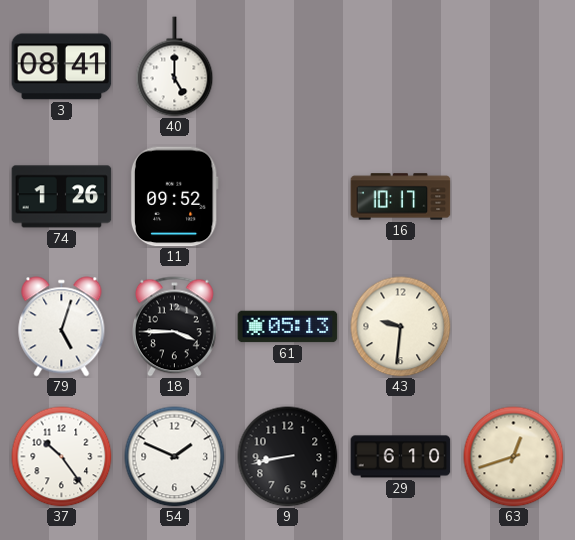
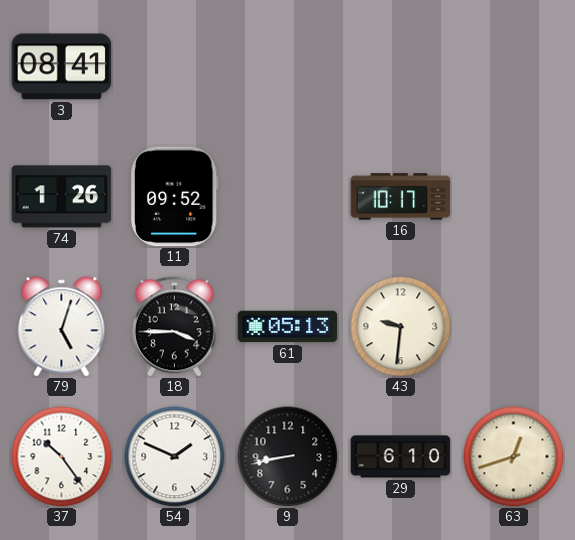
40: 5:00 -> none
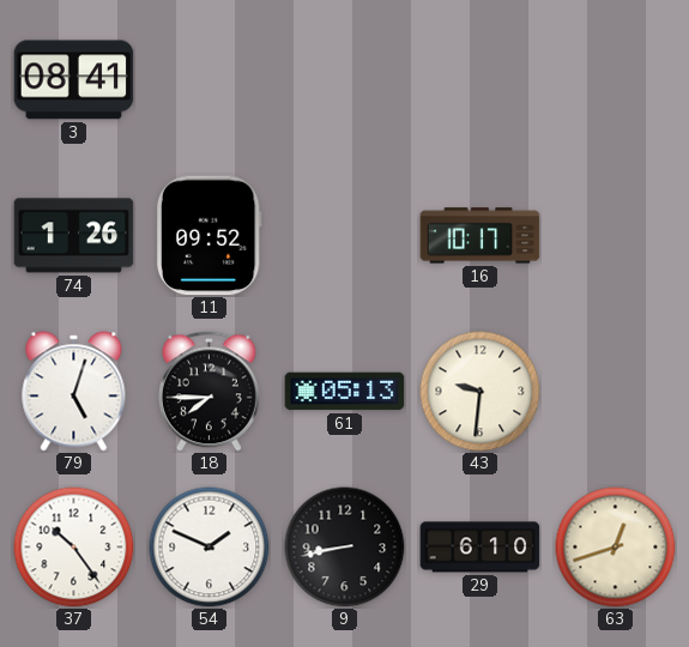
18: 3:45 -> 7:45
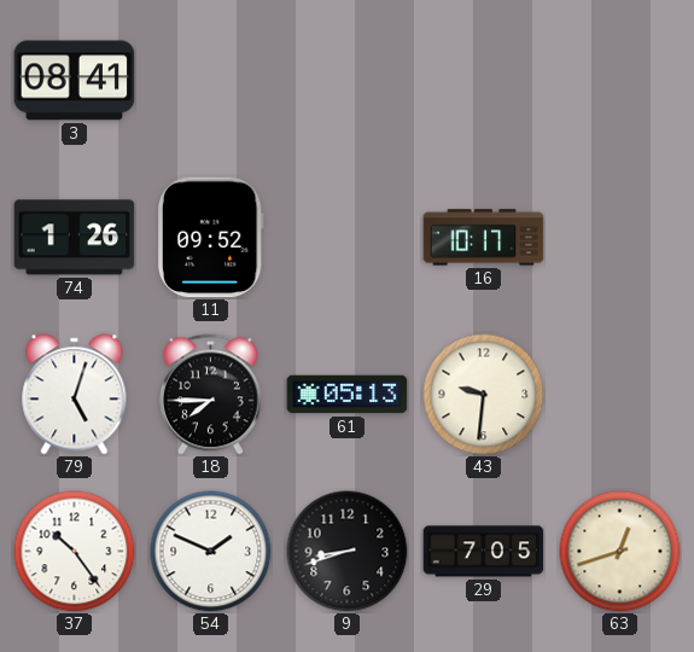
9: 8:43 -> 8:42
29: 6:10 -> 7:05
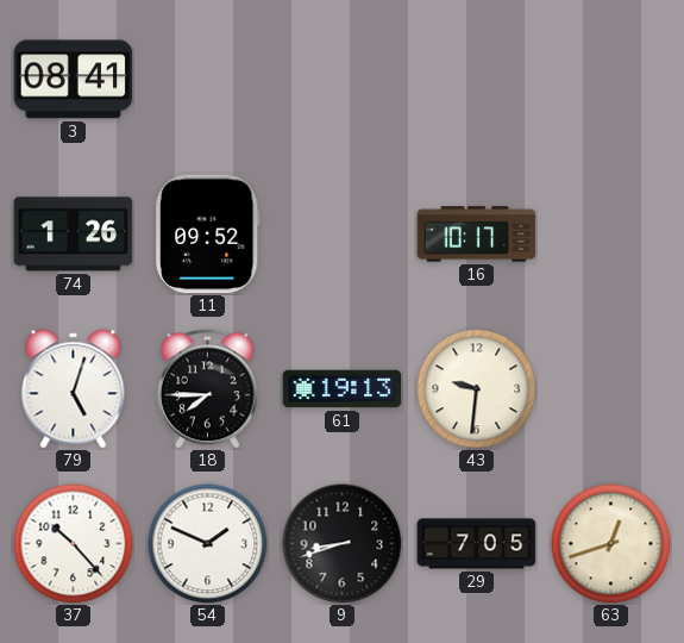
61: 05:13 -> 19:13
37: 10:24 -> 10:23
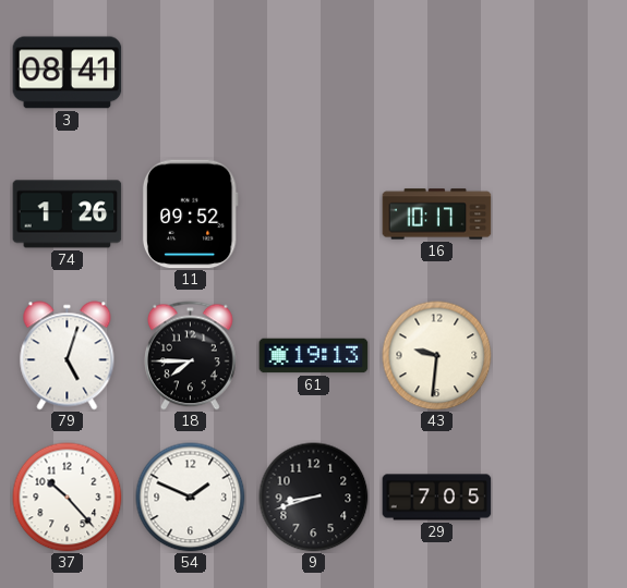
63: 12:42 -> none
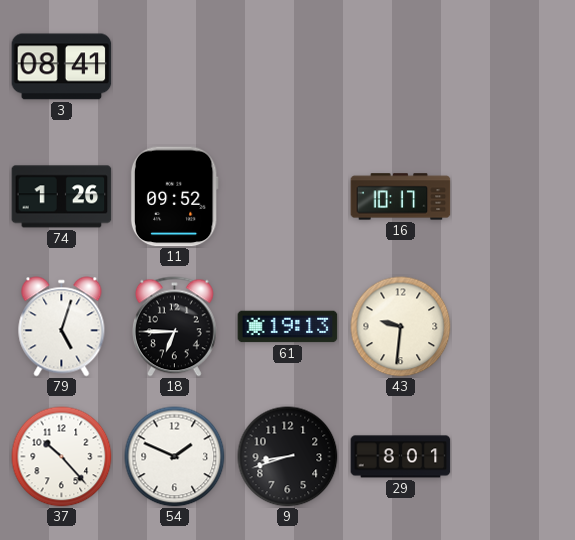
18: 7:45 -> 6:45
29: 7:05 -> 8:01
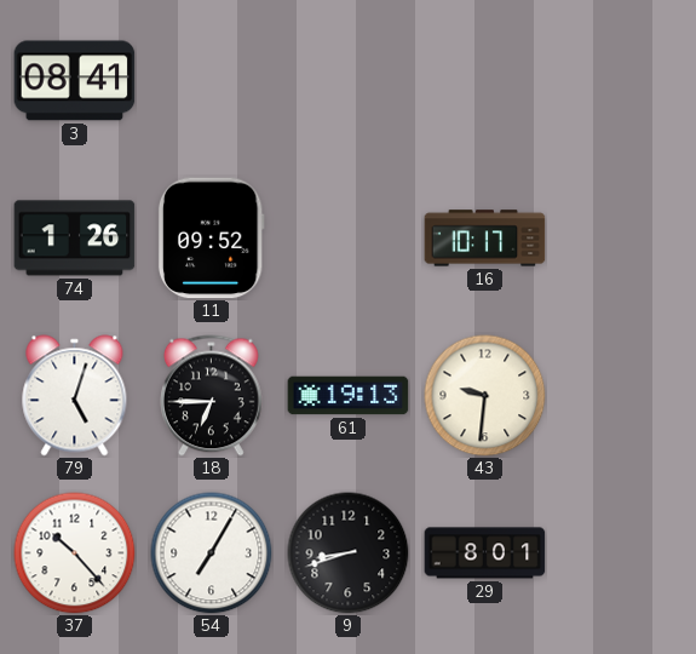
54: 1:49 -> 7:05
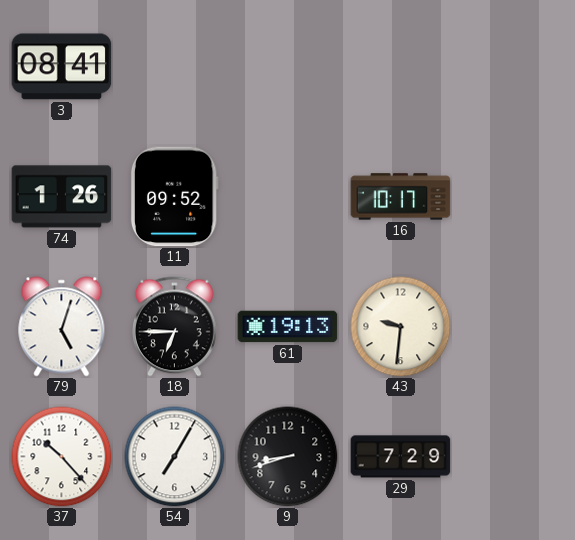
29: 8:01 -> 7:29
